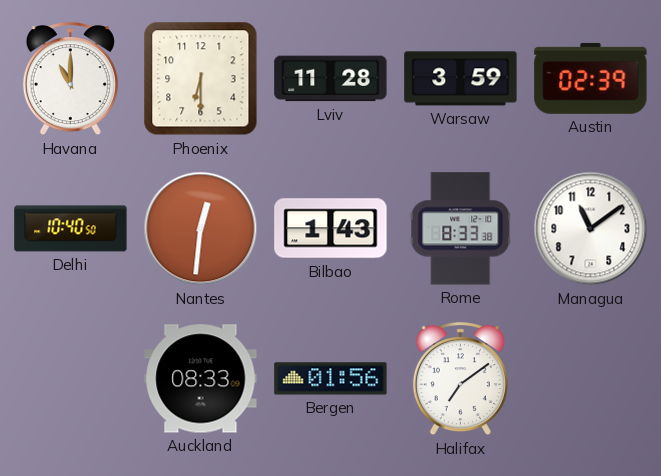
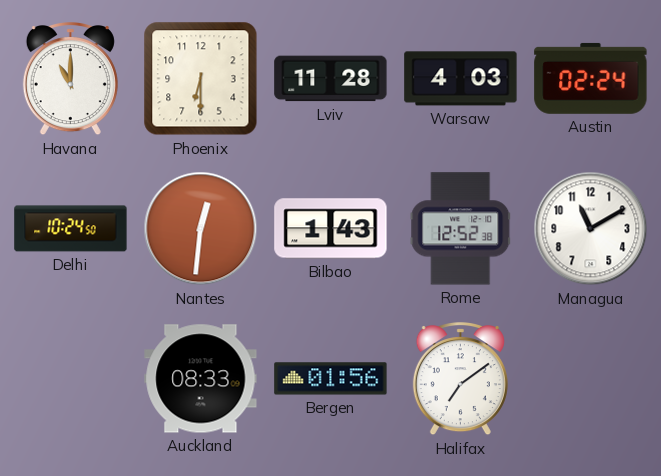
Warsaw: 3:59 -> 4:03
Austin: 02:39 -> 02:24
Delhi: 10:40 -> 10:24
Rome: 8:33 -> 12:52
Managua: 11:09 -> 11:10
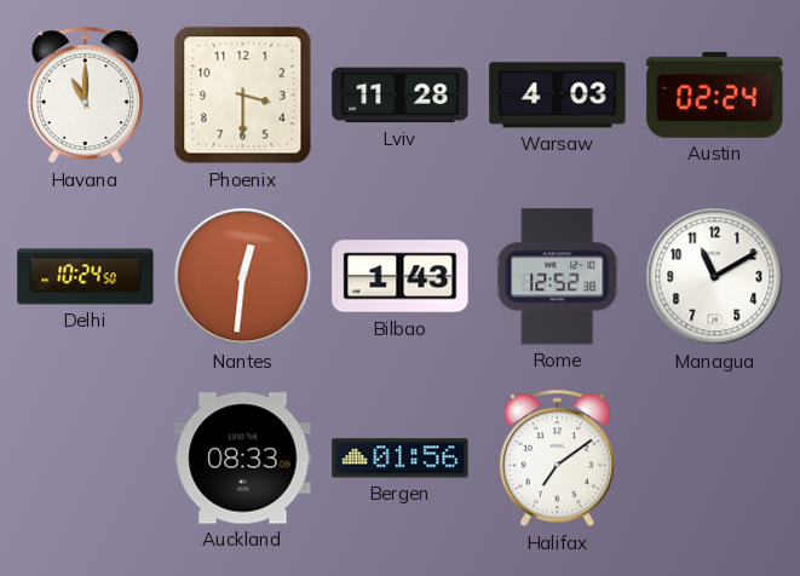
Phoenix: 6:30 -> 3:30
